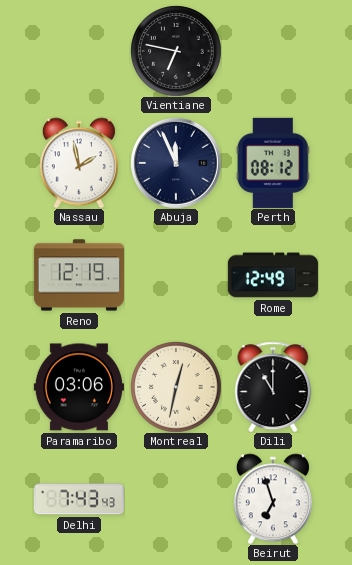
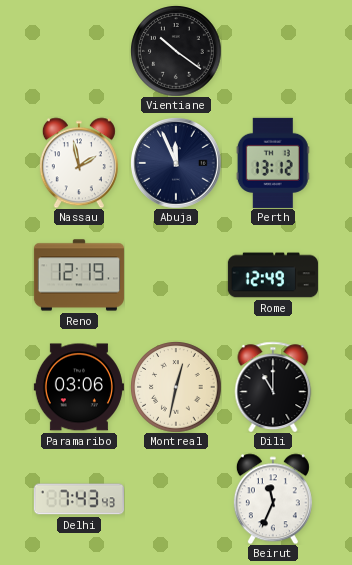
Vientiane: 6:47 -> 10:21
Perth: 08:12 -> 13:12
Beirut: 6:57 -> 11:34
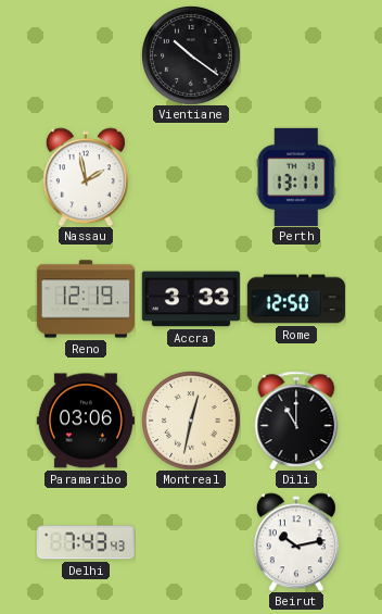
Abuja: 11:56 -> none
Perth: 13:12 -> 13:11
Accra: none -> 3:33
Rome: 12:49 -> 12:50
Beirut: 11:34 -> 10:13
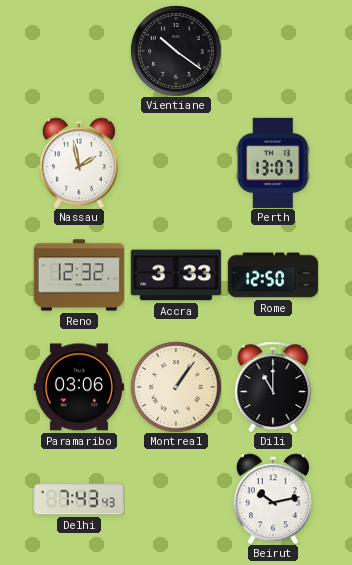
Perth: 13:11 -> 13:07
Reno: 12:19 -> 12:32
Montreal: 12:32 -> 1:06
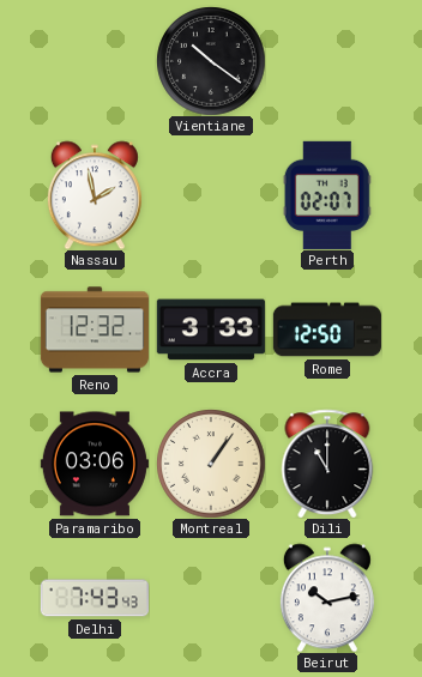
Perth: 13:07 -> 02:07
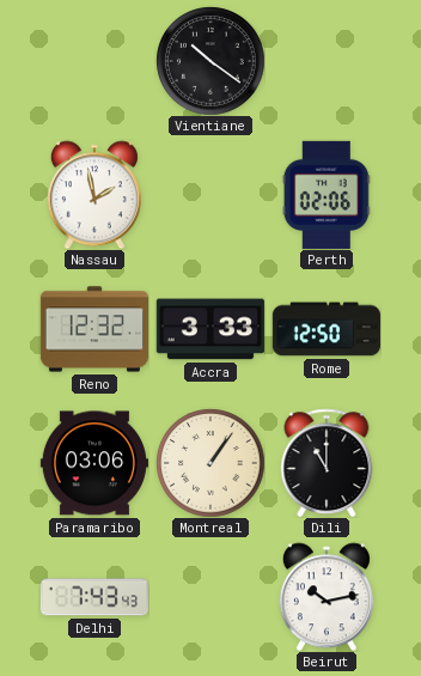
Perth: 02:07 -> 02:06
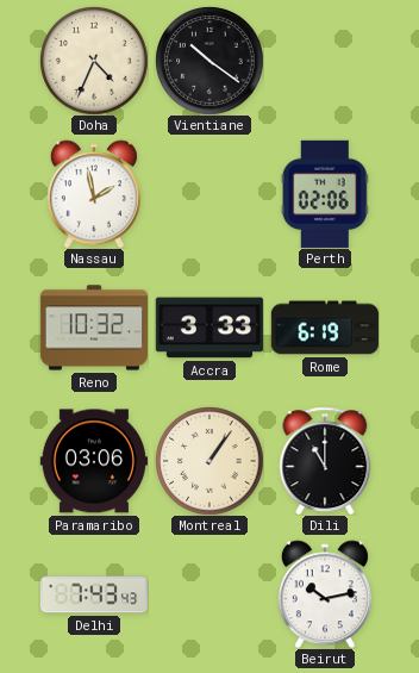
Doha: none -> 4:34
Reno: 12:32 -> 10:32
Rome: 12:50 -> 6:19
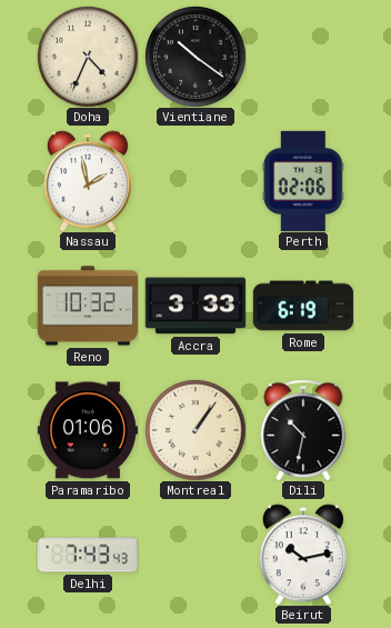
Paramaribo: 03:06 -> 01:06
Dili: 11:00 -> 10:32
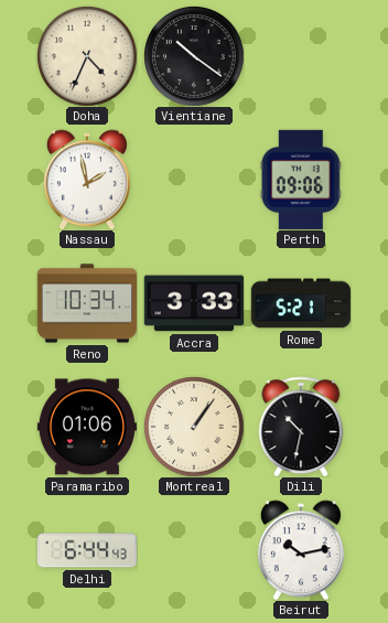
Perth: 02:06 -> 09:06
Reno: 10:32 -> 10:34
Rome: 6:19 -> 5:21
Delhi: 7:43 -> 6:44
